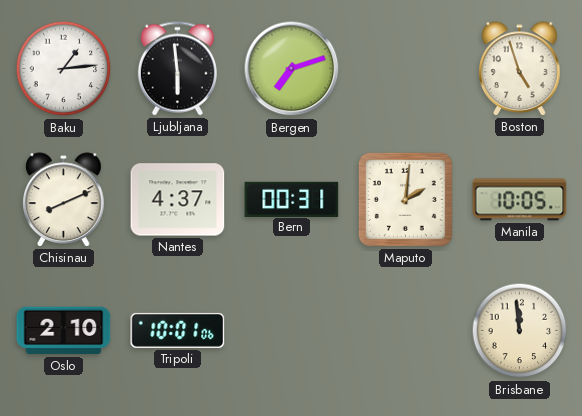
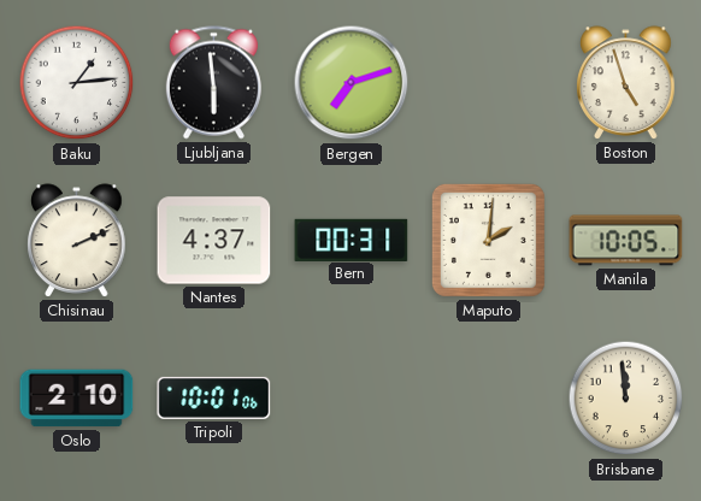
Chisinau: 8:11 -> 2:11
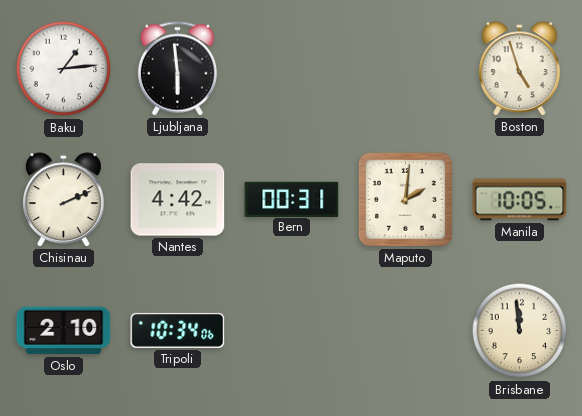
Bergen: 7:12 -> none
Nantes: 4:37 -> 4:42
Tripoli: 10:01 -> 10:34
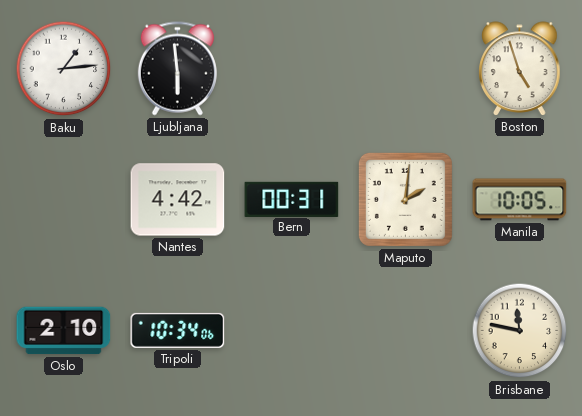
Chisinau: 2:11 -> none
Brisbane: 11:59 -> 11:47
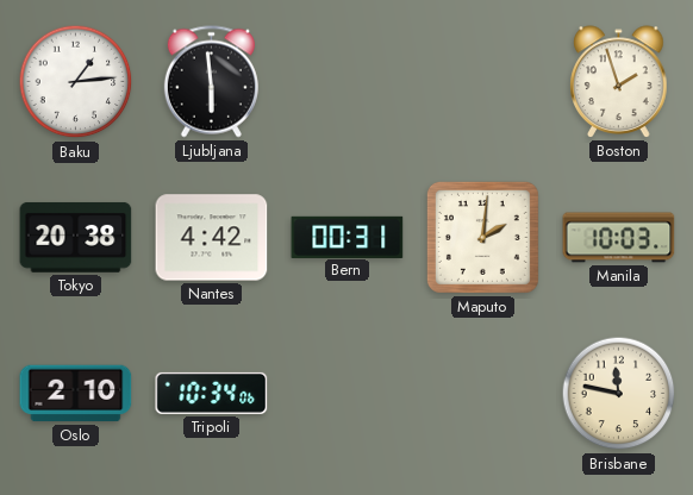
Boston: 4:57 -> 1:57
Tokyo: none -> 20:38
Manila: 10:05 -> 10:03
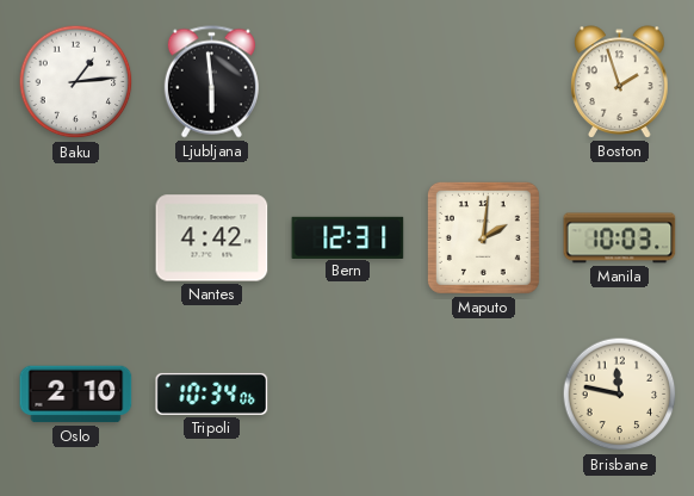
Tokyo: 20:38 -> none
Bern: 00:31 -> 12:31
